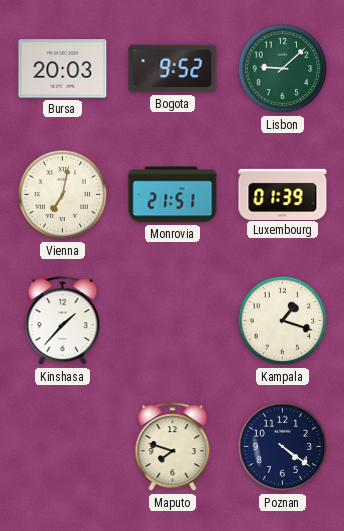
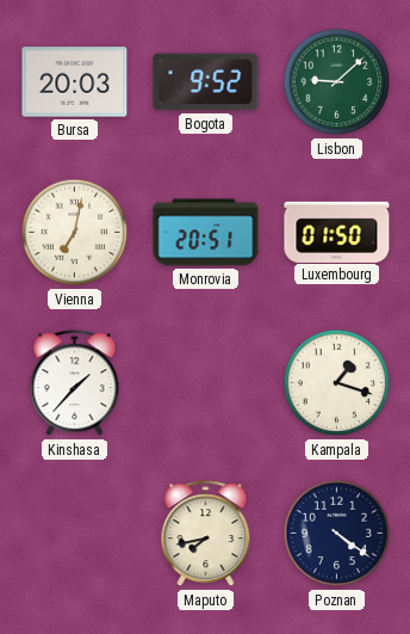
Monrovia: 21:51 -> 20:51
Luxembourg: 01:39 -> 01:50
Maputo: 7:48 -> 7:43
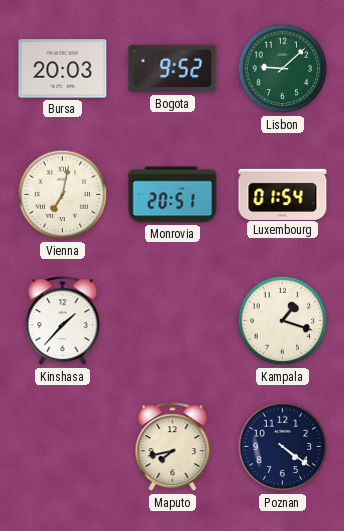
Luxembourg: 01:50 -> 01:54
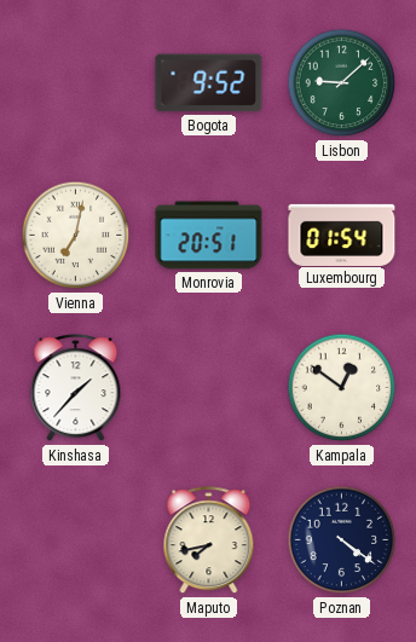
Bursa: 20:03 -> none
Kampala: 1:18 -> 12:51
